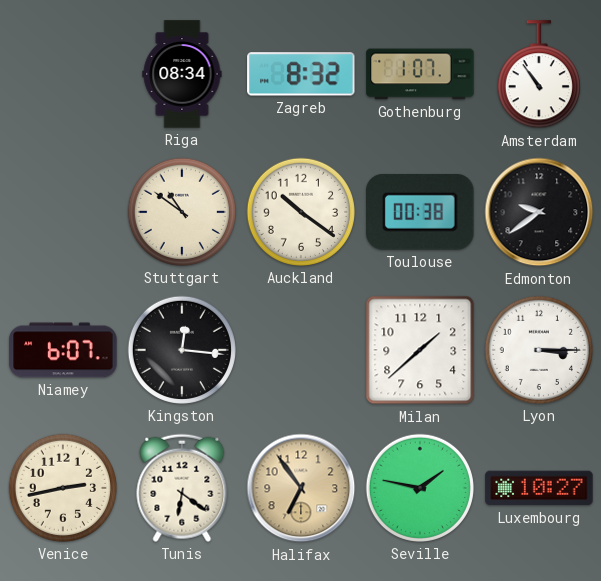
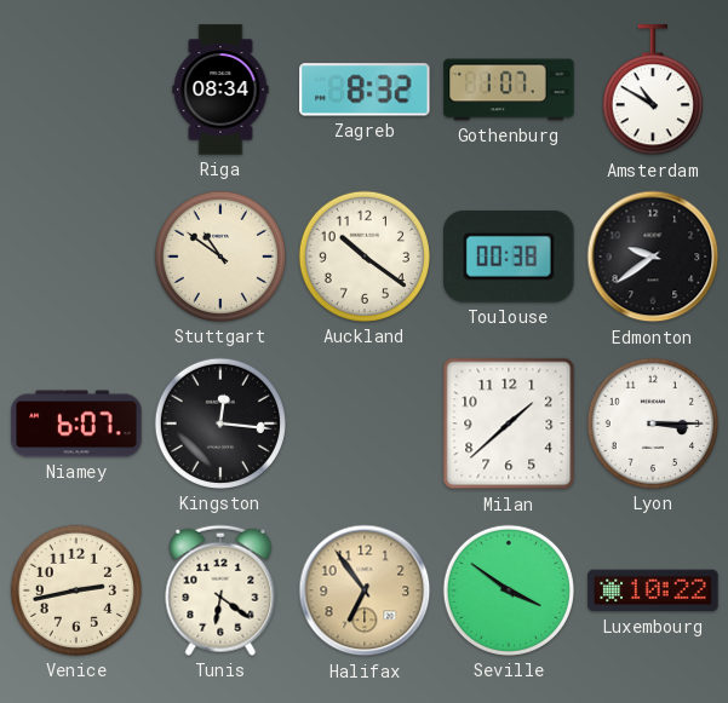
Amsterdam: 10:54 -> 10:50
Seville: 1:47 -> 3:51
Luxembourg: 10:27 -> 10:22
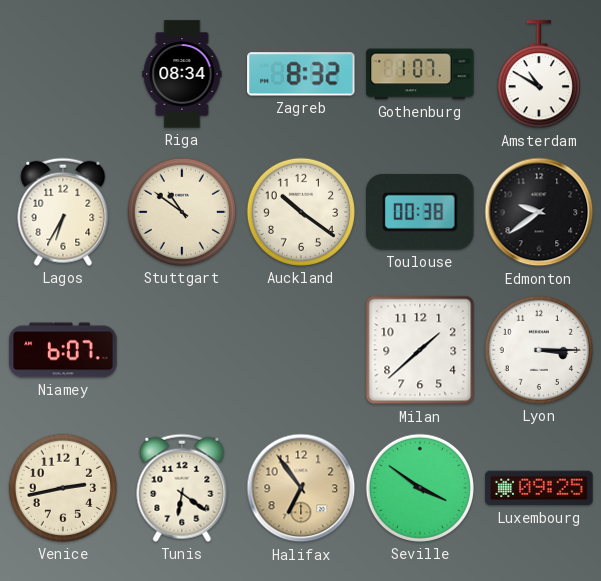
Lagos: none -> 6:35
Kingston: 12:16 -> none
Luxembourg: 10:22 -> 09:25
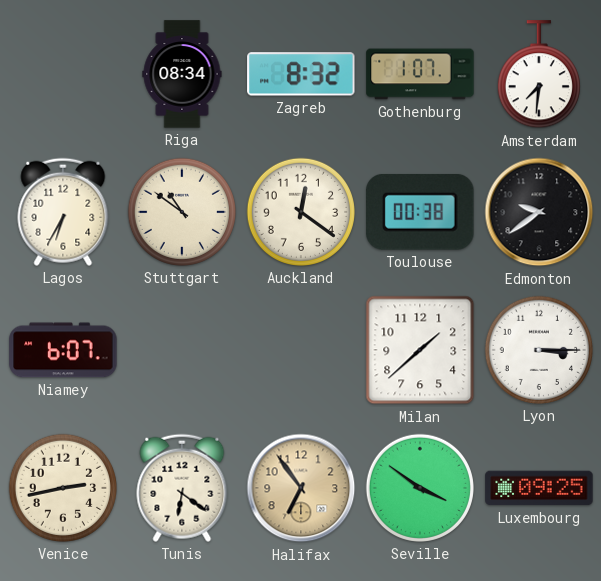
Amsterdam: 10:50 -> 7:31
Auckland: 10:21 -> 12:21
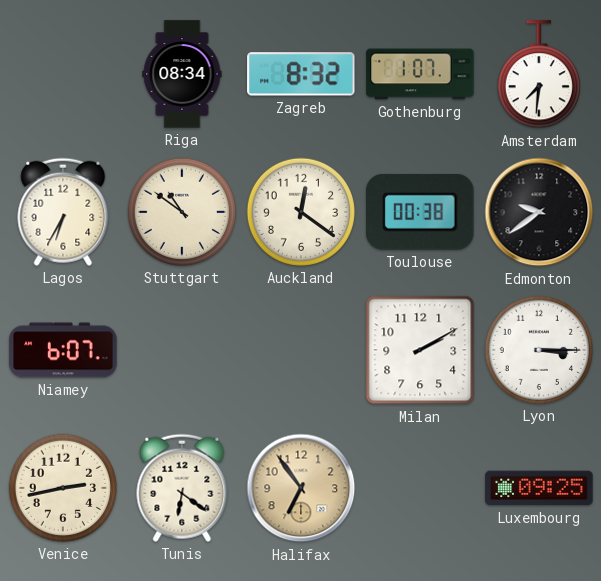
Milan: 1:38 -> 2:10
Seville: 3:51 -> none
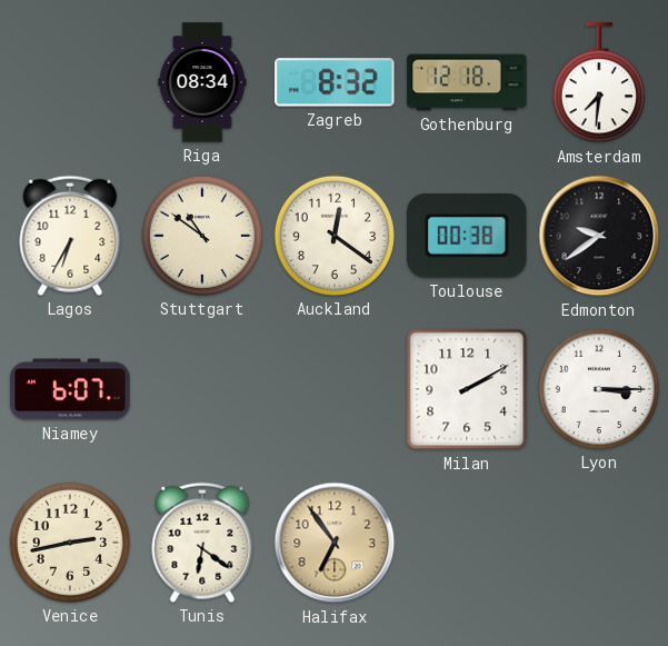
Gothenburg: 1:07 -> 12:18
Luxembourg: 09:25 -> none
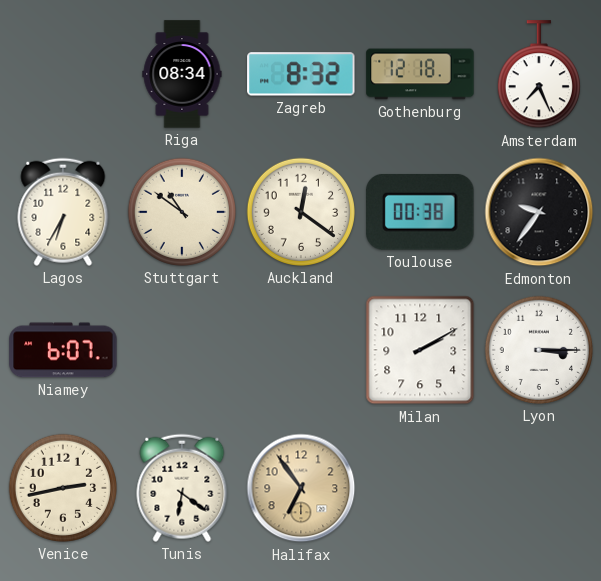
Amsterdam: 7:31 -> 7:26
Edmonton: 9:39 -> 9:36
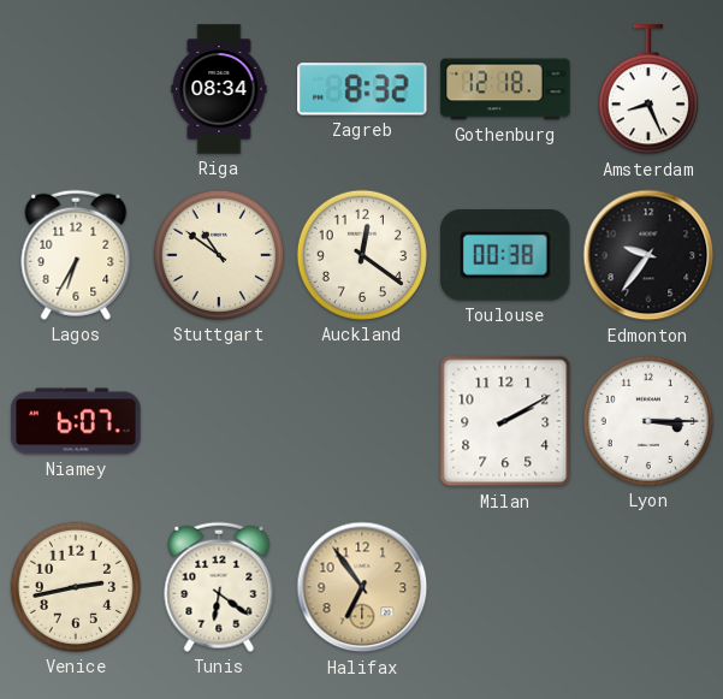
Amsterdam: 7:26 -> 8:26
